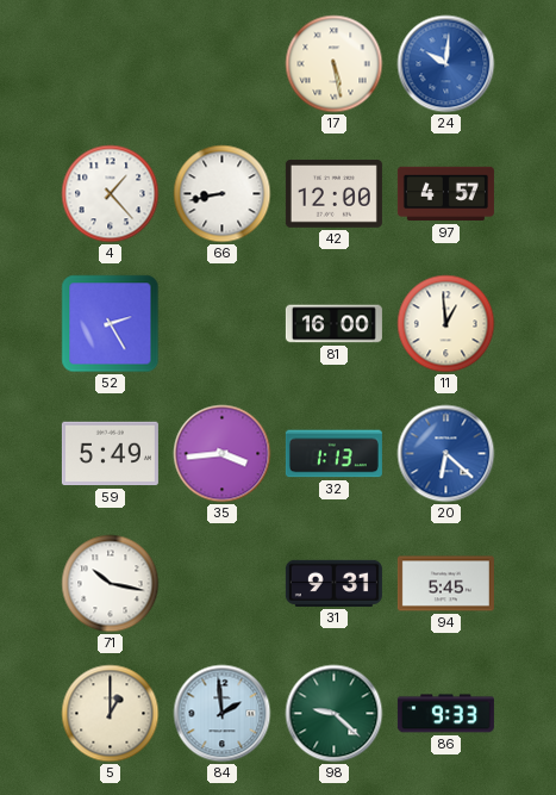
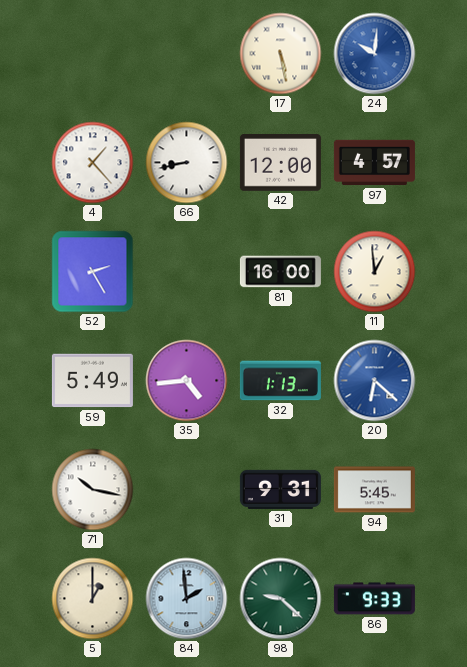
35: 3:44 -> 4:44
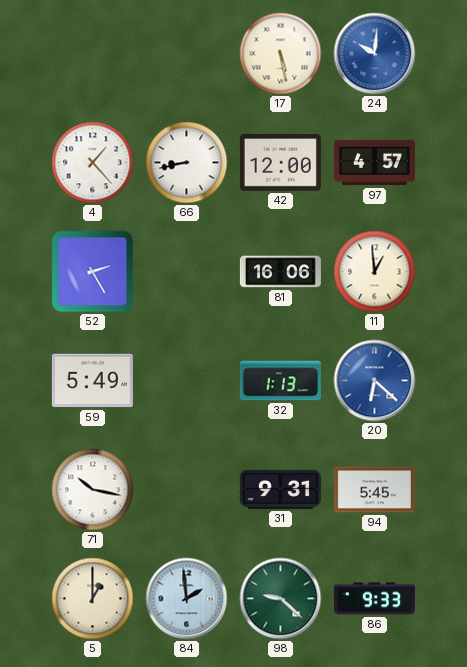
81: 16:00 -> 16:06
35: 4:44 -> none
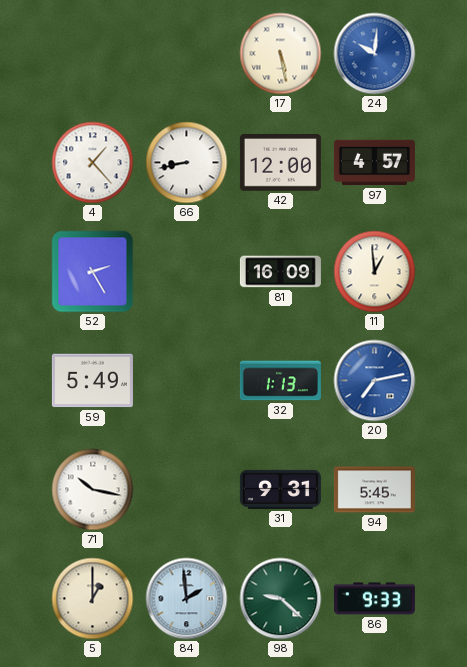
81: 16:06 -> 16:09
20: 6:22 -> 7:13
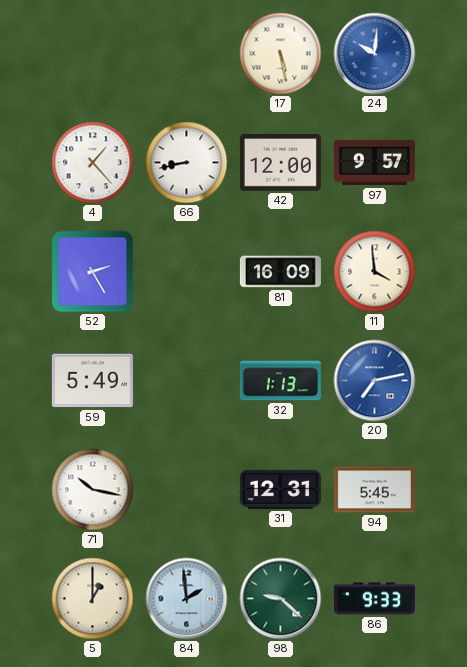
97: 4:57 -> 9:57
11: 12:59 -> 3:59
31: 9:31 -> 12:31
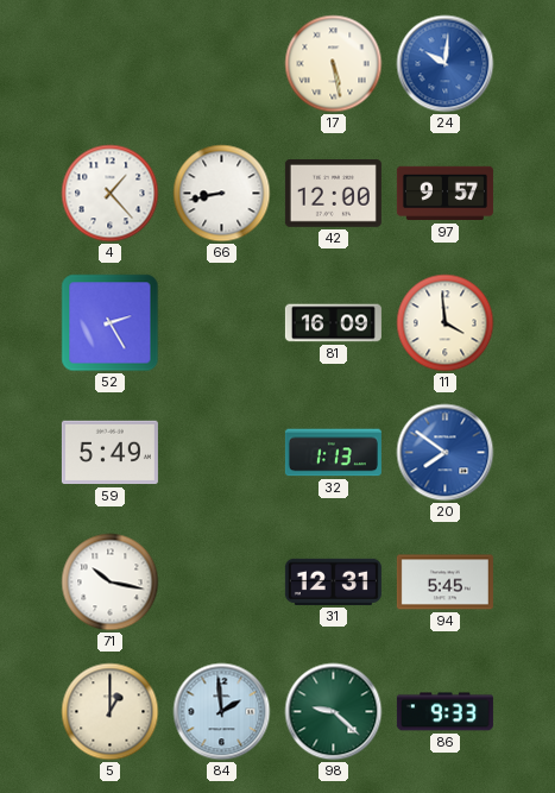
20: 7:13 -> 7:51
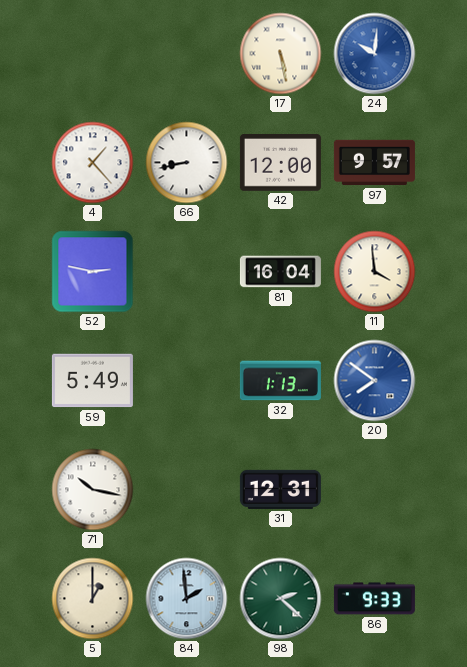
52: 2:25 -> 2:47
81: 16:09 -> 16:04
94: 5:45 -> none
98: 9:22 -> 2:22
